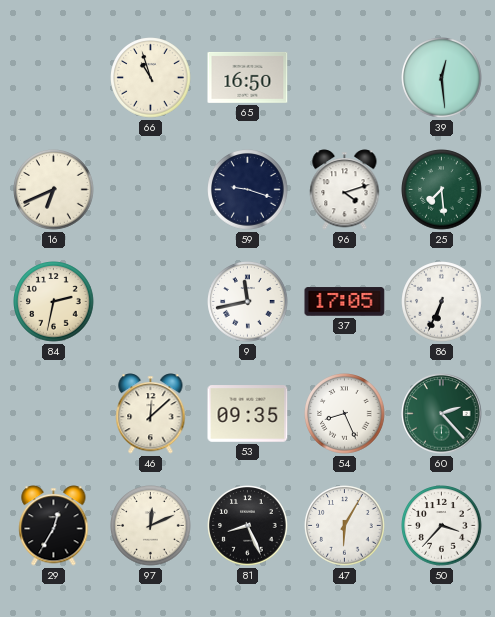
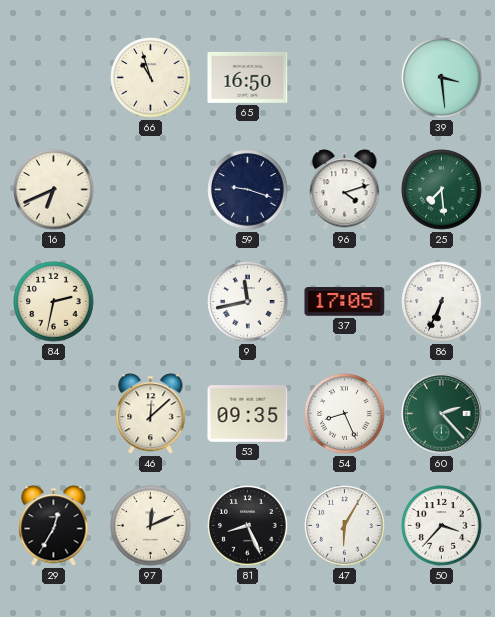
39: 12:29 -> 3:29
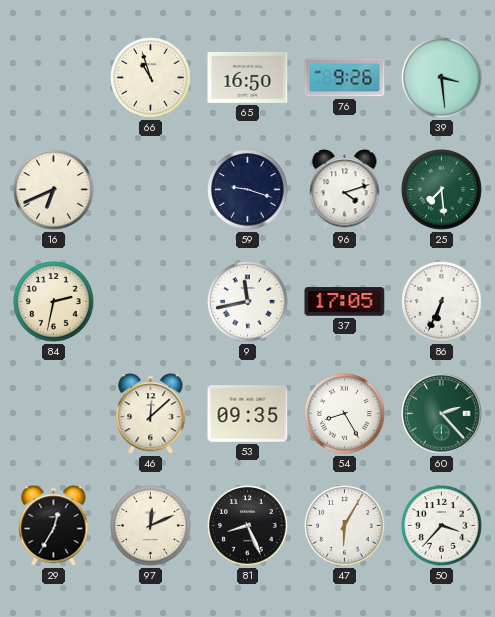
76: none -> 9:26
54: 8:26 -> 8:25
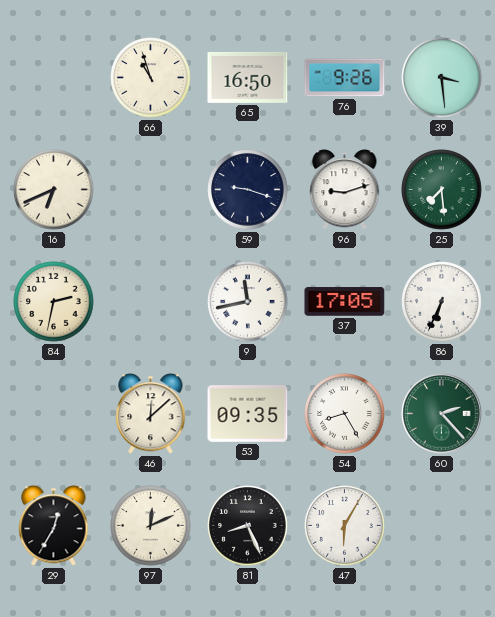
96: 4:12 -> 9:12
50: 3:37 -> none
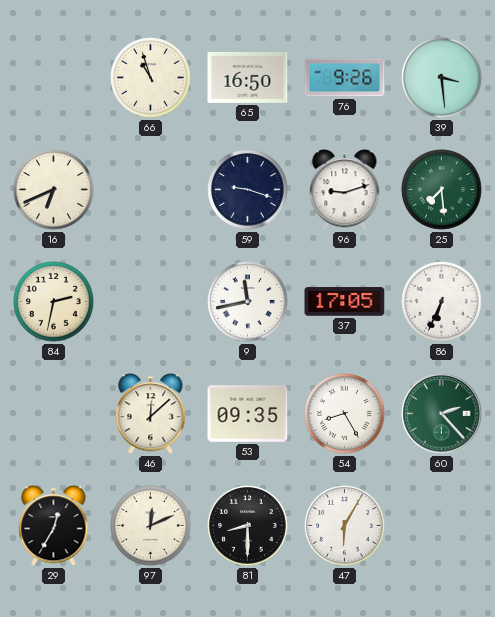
81: 8:26 -> 8:30
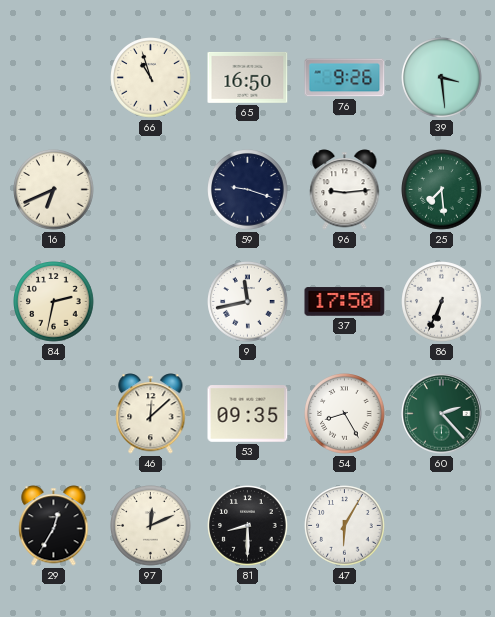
96: 9:12 -> 9:14
37: 17:05 -> 17:50
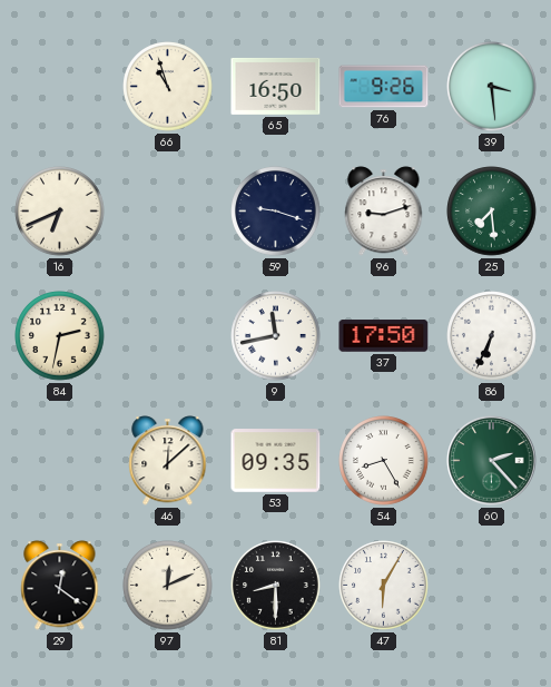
96: 9:14 -> 9:12
29: 12:35 -> 12:21
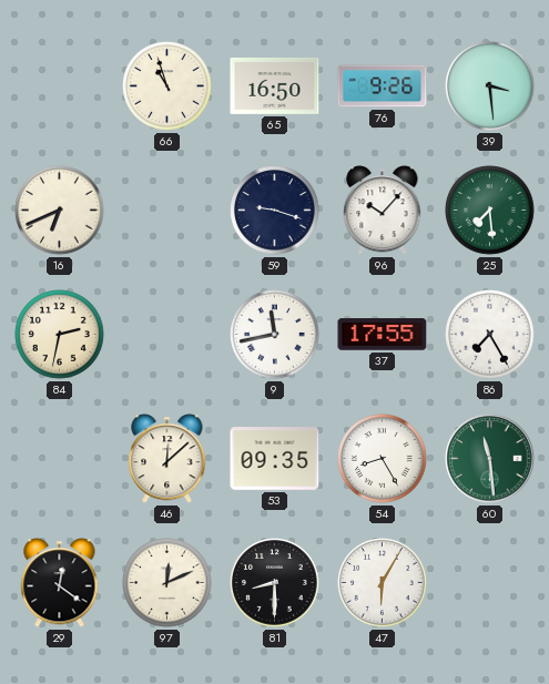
96: 9:12 -> 10:07
37: 17:50 -> 17:55
86: 6:34 -> 7:25
60: 2:23 -> 11:29
